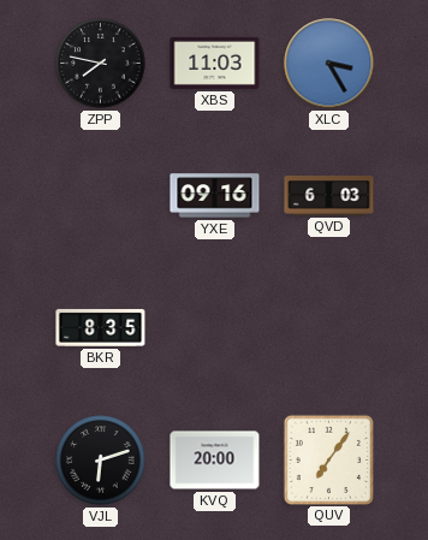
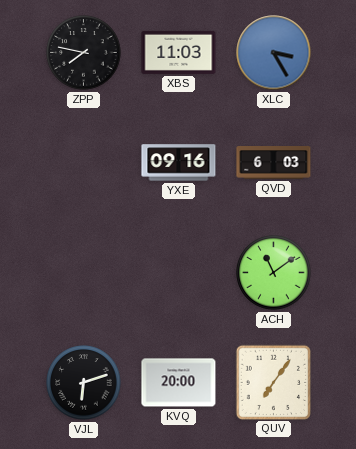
BKR: 8:35 -> none
ACH: none -> 11:09
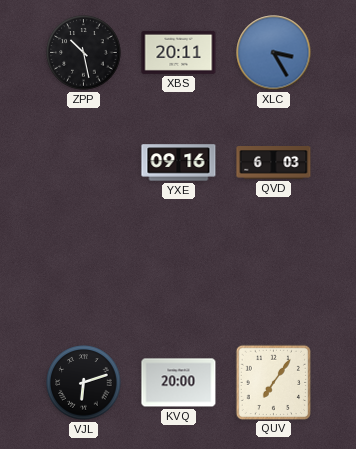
ZPP: 7:47 -> 10:28
XBS: 11:03 -> 20:11
ACH: 11:09 -> none
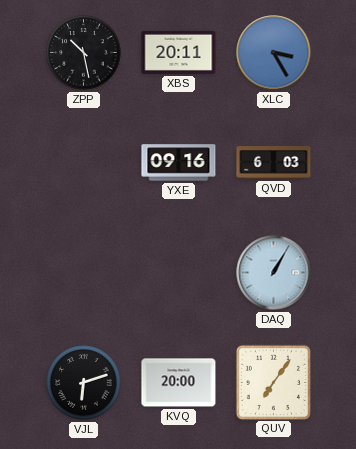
DAQ: none -> 1:05
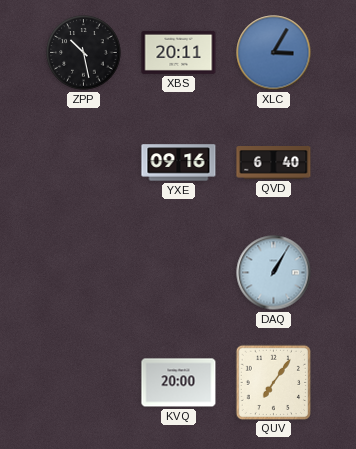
XLC: 3:25 -> 3:05
QVD: 6:03 -> 6:40
VJL: 6:12 -> none
